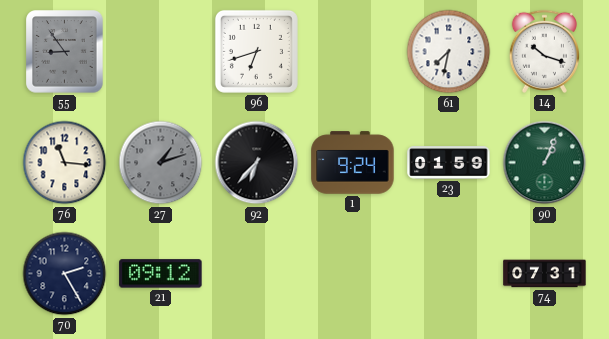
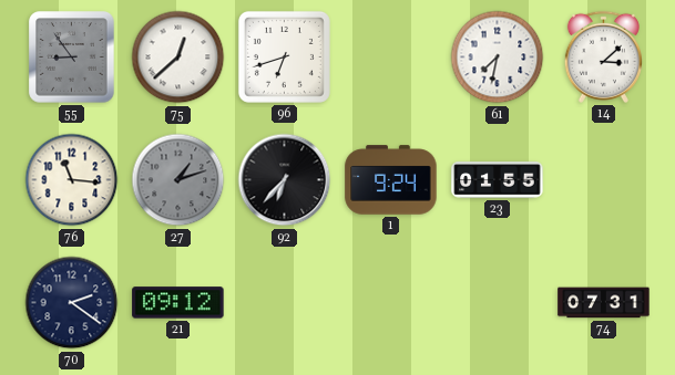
75: none -> 12:38
14: 10:18 -> 3:08
23: 01:59 -> 01:55
90: 1:04 -> none
70: 2:25 -> 2:21
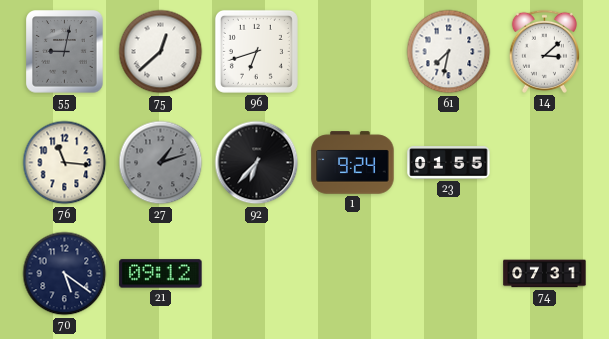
55: 8:54 -> 9:02
70: 2:21 -> 5:21
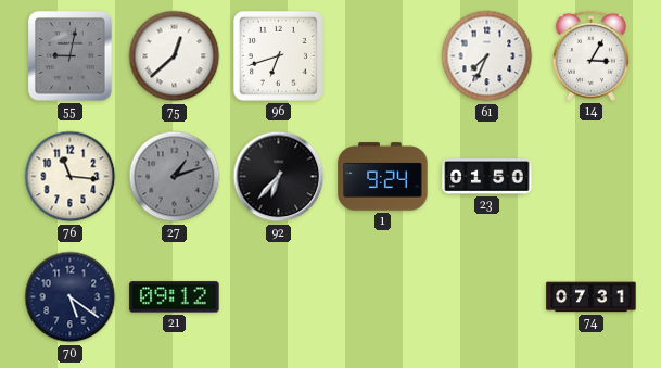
61: 7:32 -> 7:34
14: 3:08 -> 3:05
23: 01:55 -> 01:50
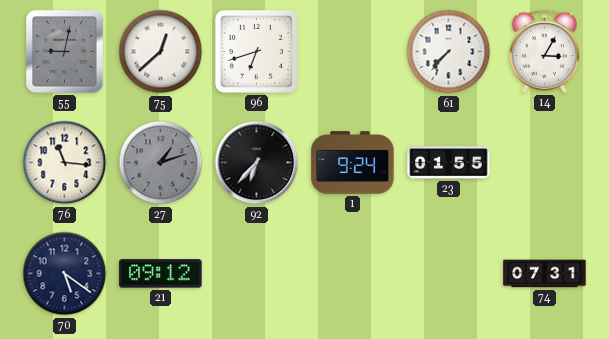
61: 7:34 -> 7:37
23: 01:50 -> 01:55
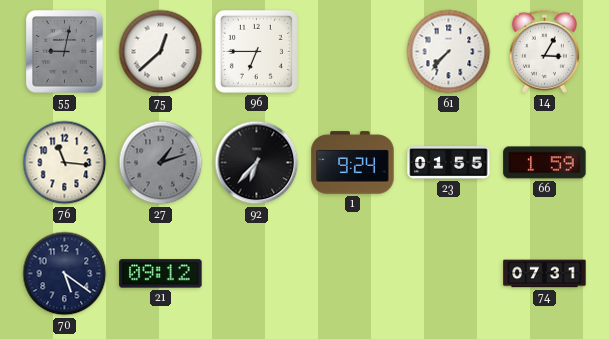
96: 6:42 -> 6:45
66: none -> 1:59
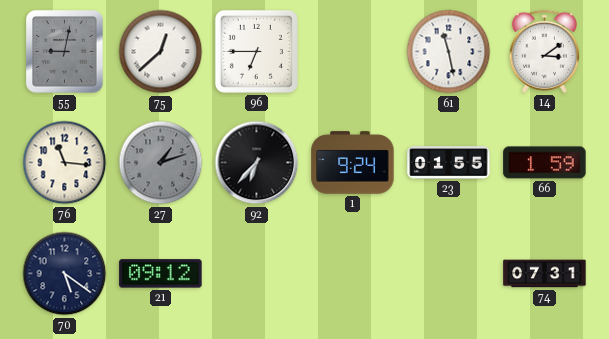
61: 7:37 -> 11:28
14: 3:05 -> 3:09
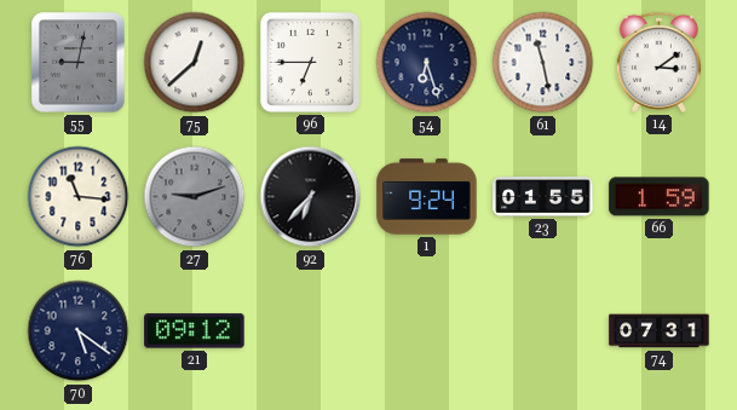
54: none -> 6:27
27: 1:12 -> 9:12
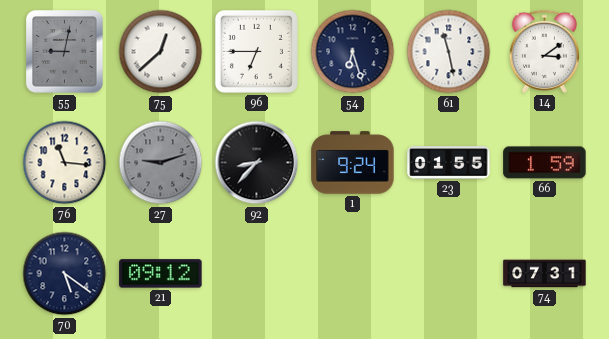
92: 6:37 -> 8:37
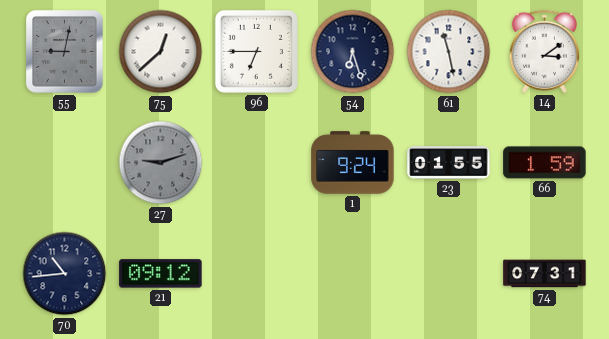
76: 11:16 -> none
92: 8:37 -> none
70: 5:21 -> 10:44
